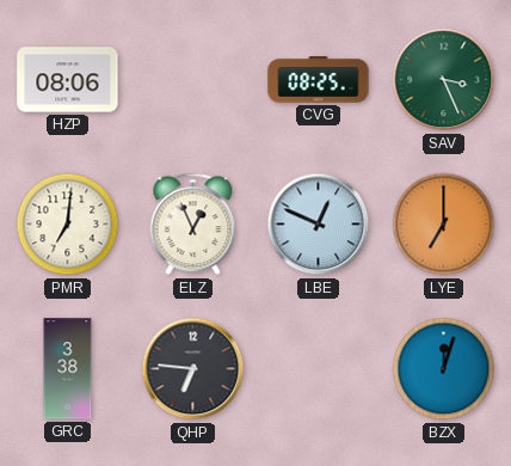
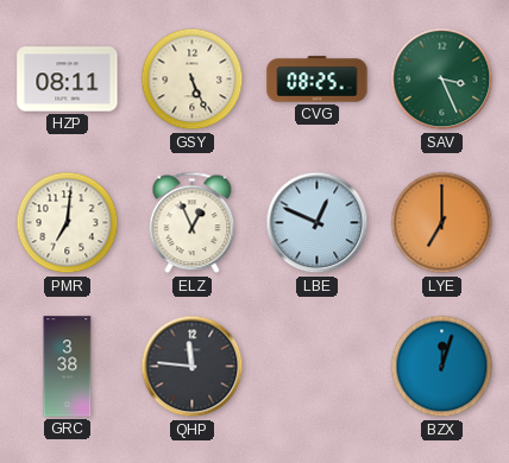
HZP: 08:06 -> 08:11
GSY: none -> 5:26
QHP: 6:46 -> 11:46
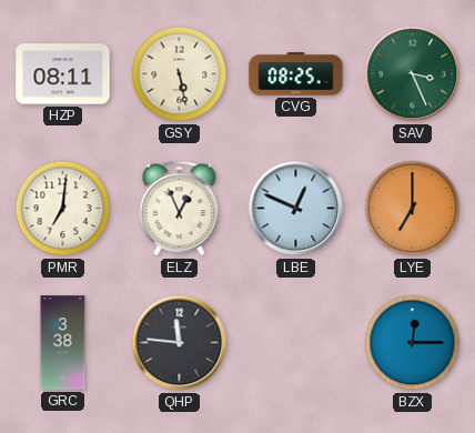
GSY: 5:26 -> 5:28
BZX: 12:03 -> 12:15
